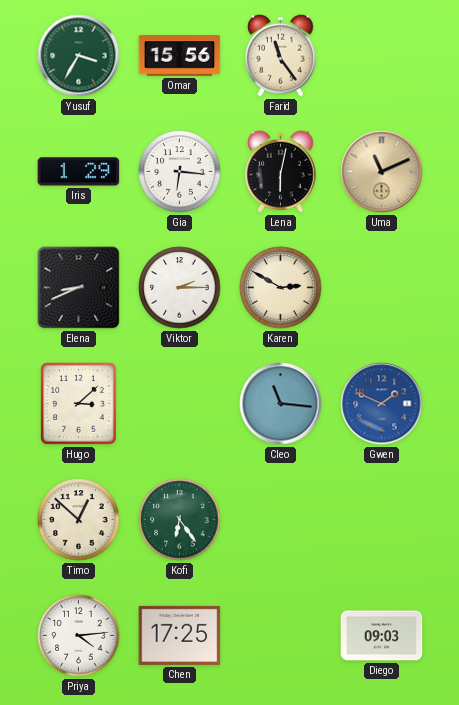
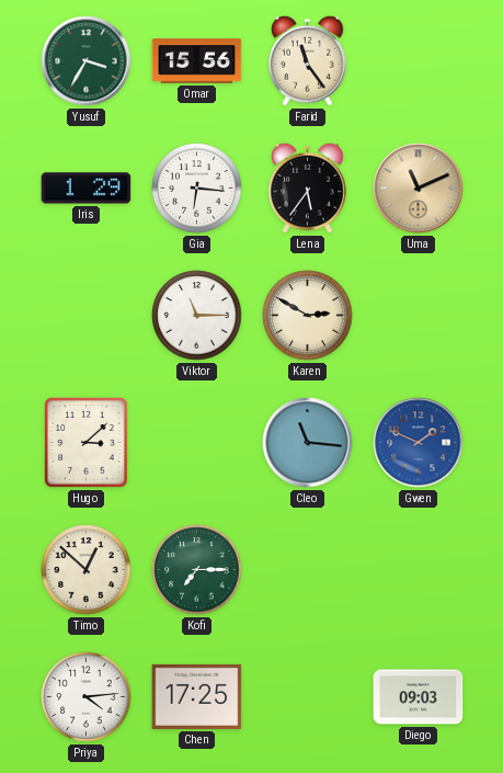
Lena: 6:02 -> 5:36
Elena: 8:41 -> none
Viktor: 2:15 -> 11:15
Kofi: 6:24 -> 7:15
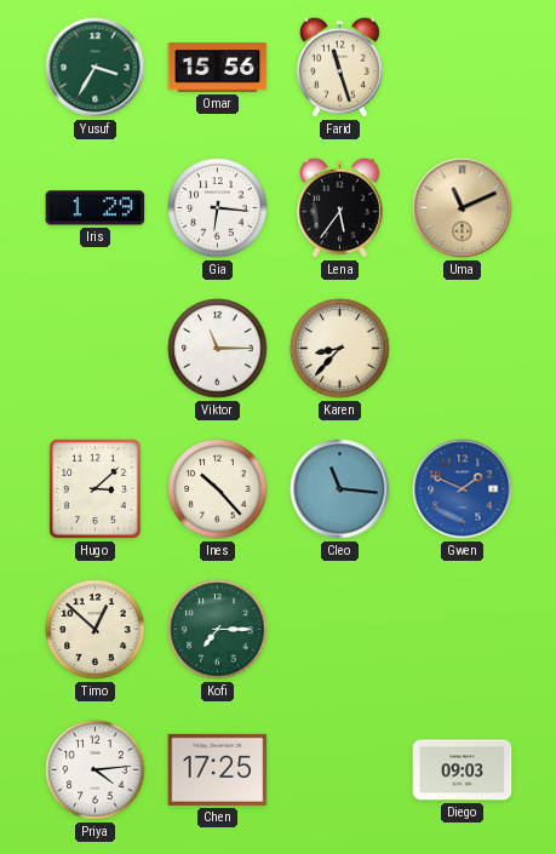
Farid: 11:24 -> 11:27
Karen: 2:50 -> 8:37
Ines: none -> 10:23
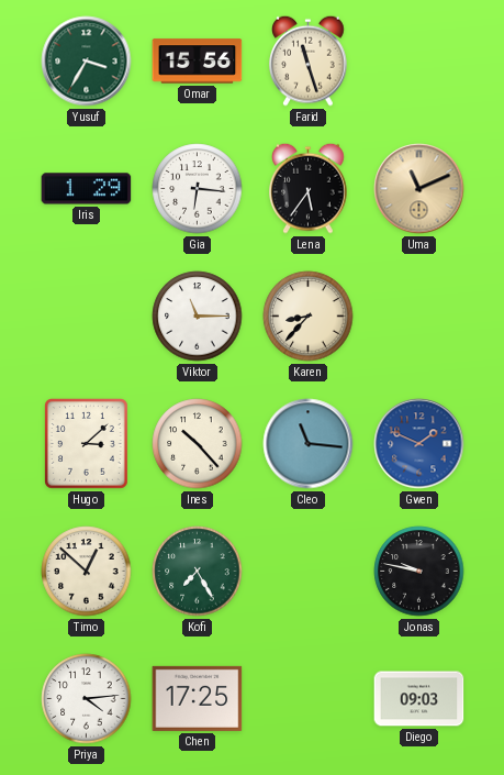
Kofi: 7:15 -> 7:25
Jonas: none -> 9:47
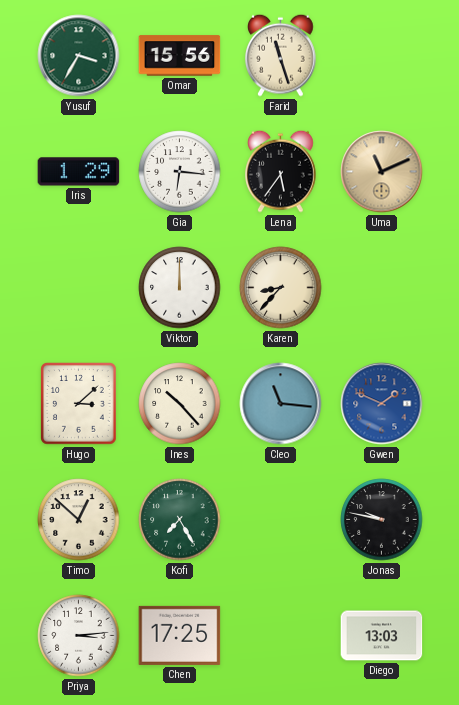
Viktor: 11:15 -> 12:00
Priya: 4:14 -> 3:14
Diego: 09:03 -> 13:03
